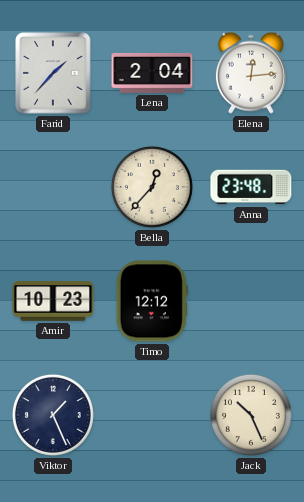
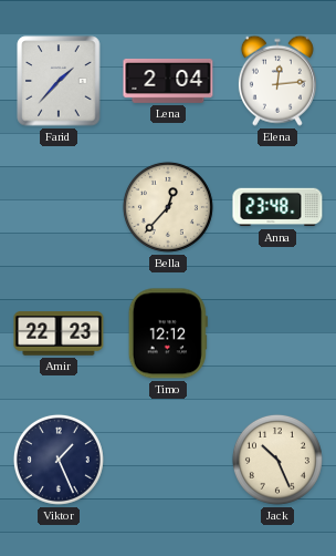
Amir: 10:23 -> 22:23
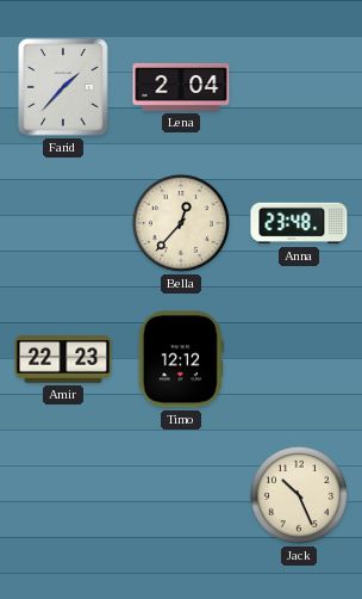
Elena: 12:14 -> none
Viktor: 1:26 -> none
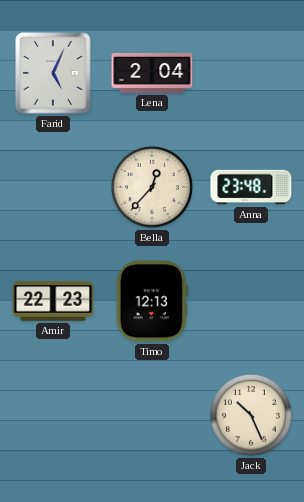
Farid: 1:37 -> 5:04
Timo: 12:12 -> 12:13
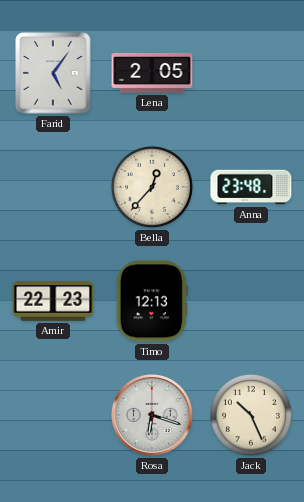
Farid: 5:04 -> 5:06
Lena: 2:04 -> 2:05
Rosa: none -> 6:18
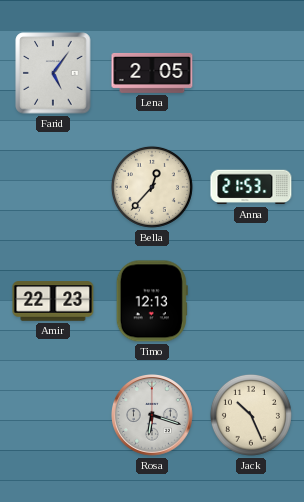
Anna: 23:48 -> 21:53
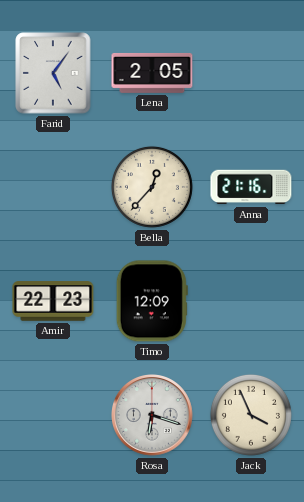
Anna: 21:53 -> 21:16
Timo: 12:13 -> 12:09
Jack: 10:26 -> 3:56
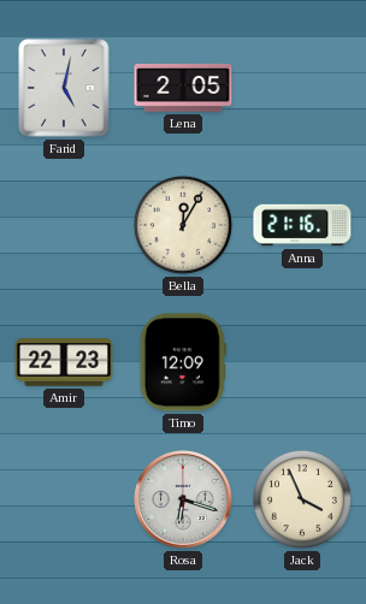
Farid: 5:06 -> 5:02
Bella: 12:37 -> 12:05
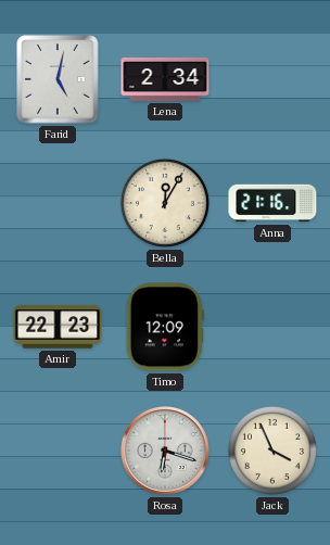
Lena: 2:05 -> 2:34
